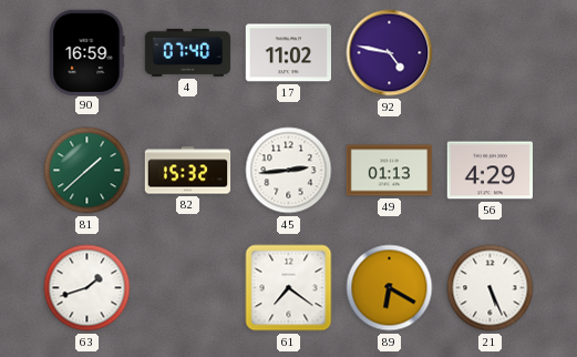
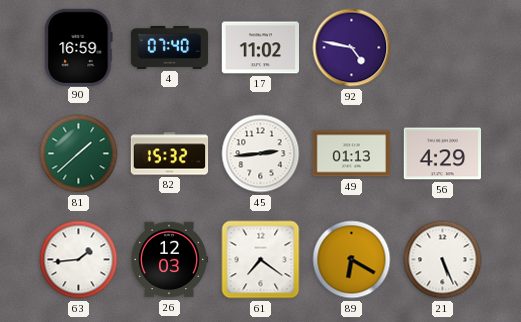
63: 1:42 -> 1:44
26: none -> 12:03
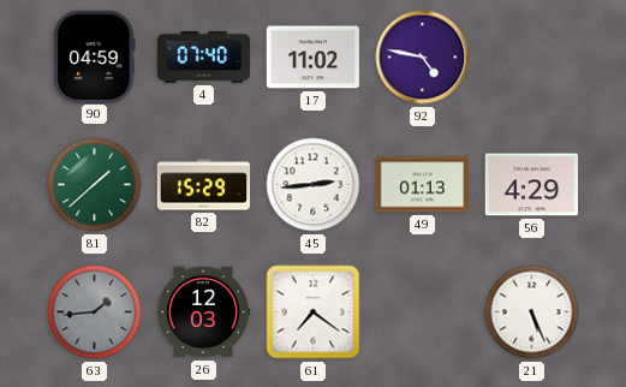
90: 16:59 -> 04:59
82: 15:32 -> 15:29
63 dial: white -> grey
89: 6:20 -> none
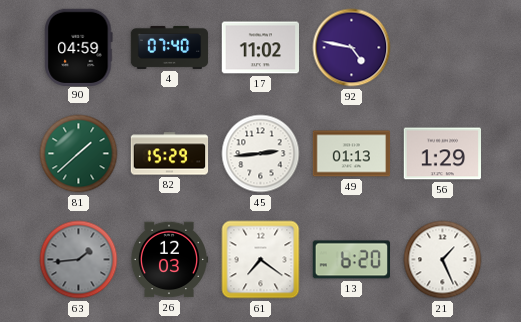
56: 4:29 -> 1:29
13: none -> 6:20
21: 5:26 -> 1:26
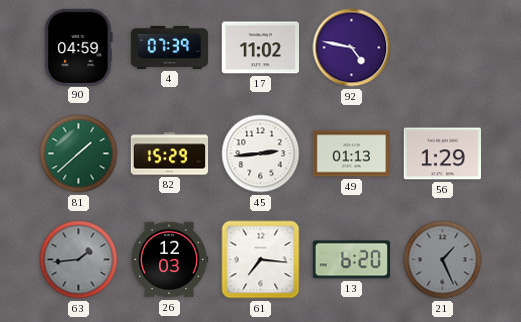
4: 07:40 -> 07:39
61: 7:21 -> 7:16
21 dial: white -> grey
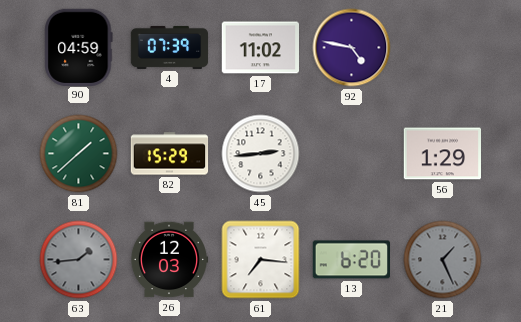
49: 01:13 -> none
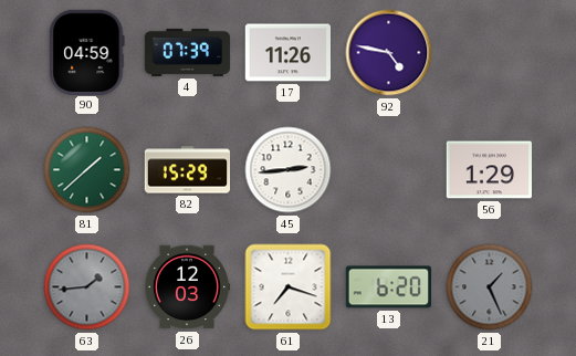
17: 11:02 -> 11:26
61: 7:16 -> 7:18
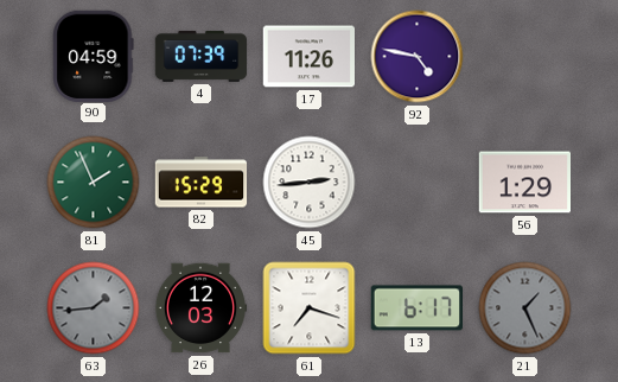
81: 1:38 -> 1:56
13: 6:20 -> 6:17
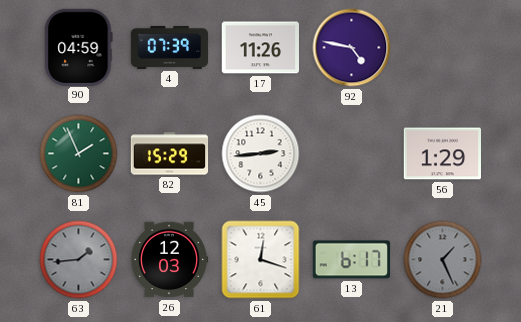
61: 7:18 -> 12:18
